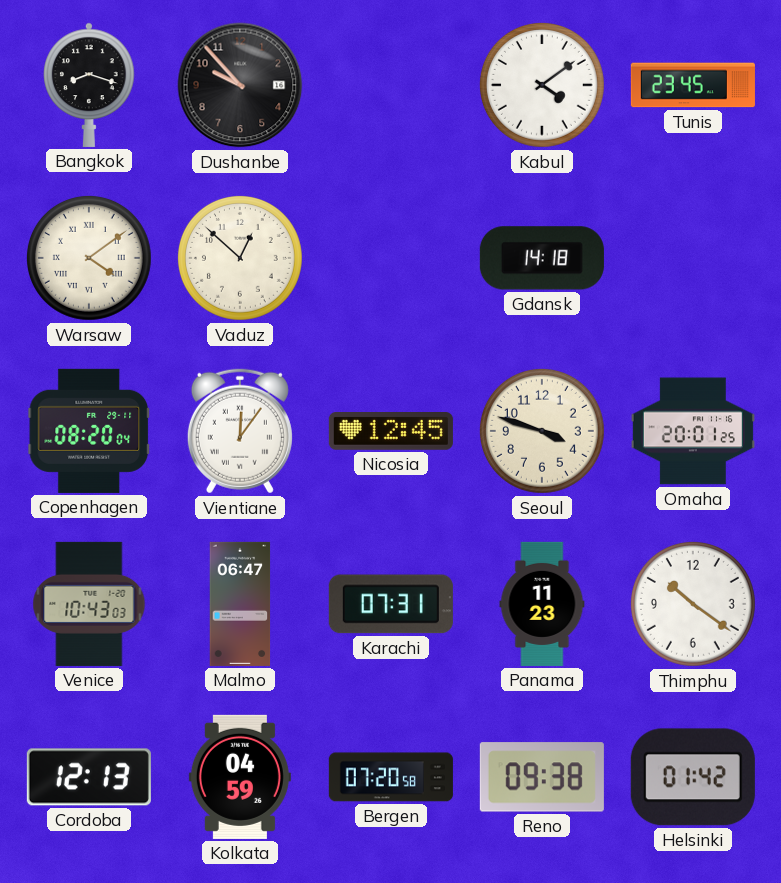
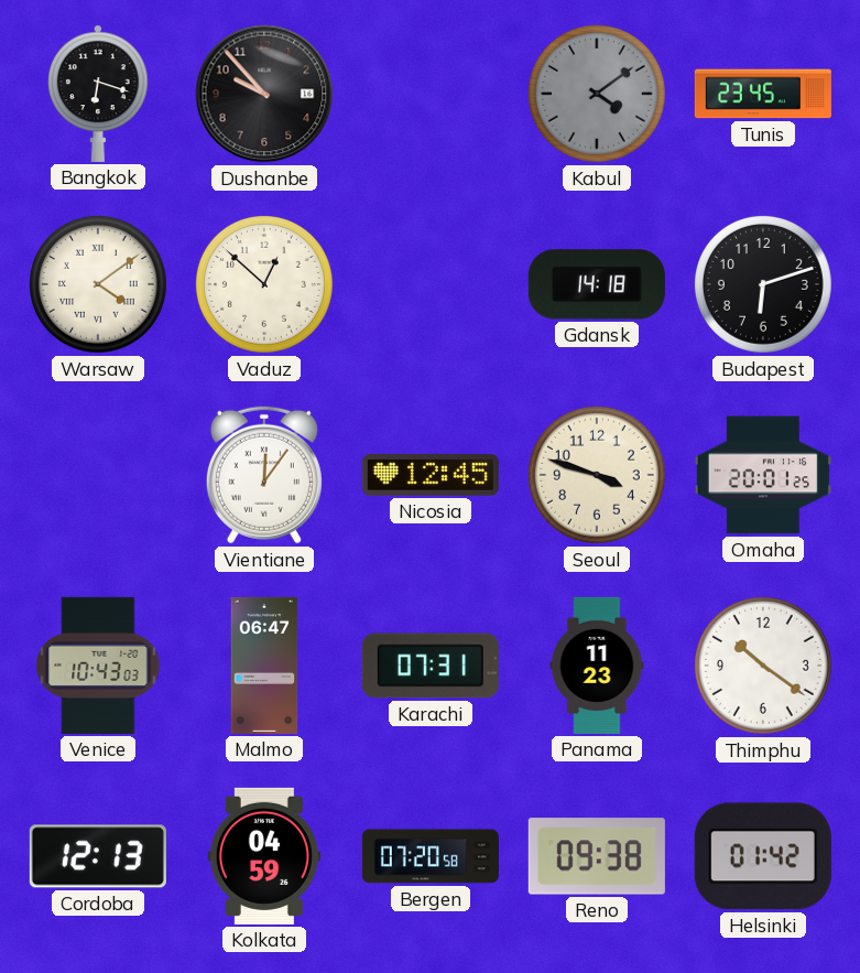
Bangkok: 8:18 -> 6:18
Kabul dial: white -> grey
Budapest: none -> 6:12
Copenhagen: 08:20 -> none
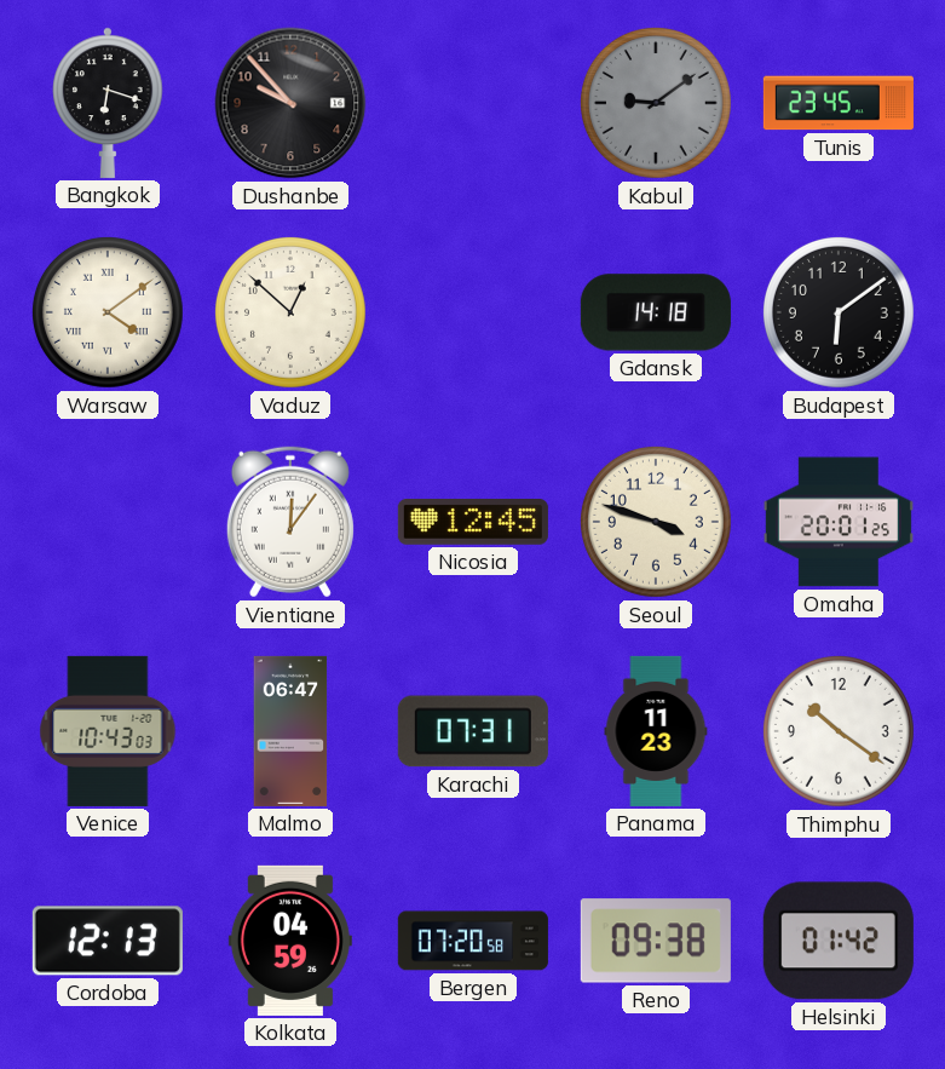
Kabul: 4:09 -> 9:09
Budapest: 6:12 -> 6:09
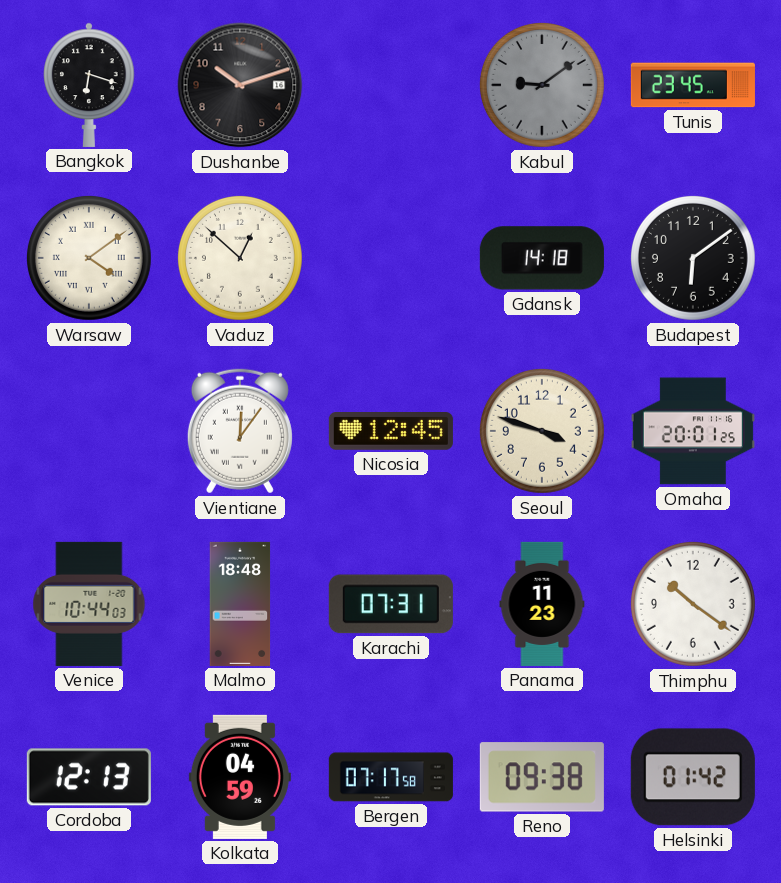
Dushanbe: 9:53 -> 10:12
Venice: 10:43 -> 10:44
Malmo: 06:47 -> 18:48
Bergen: 07:20 -> 07:17
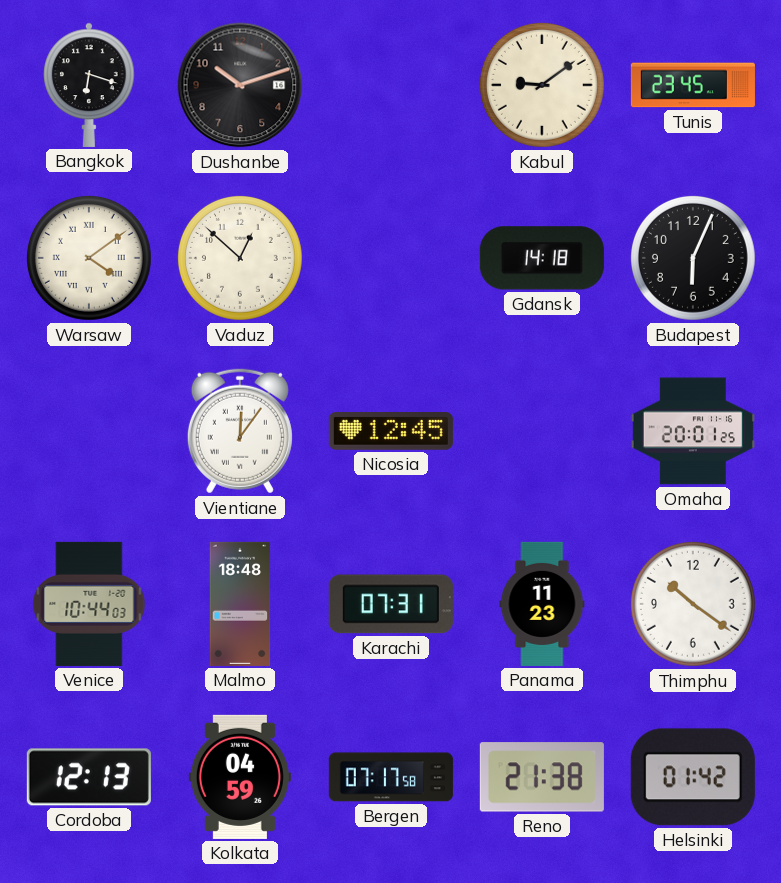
Kabul dial: grey -> cream
Budapest: 6:09 -> 6:04
Seoul: 3:48 -> none
Reno: 09:38 -> 21:38
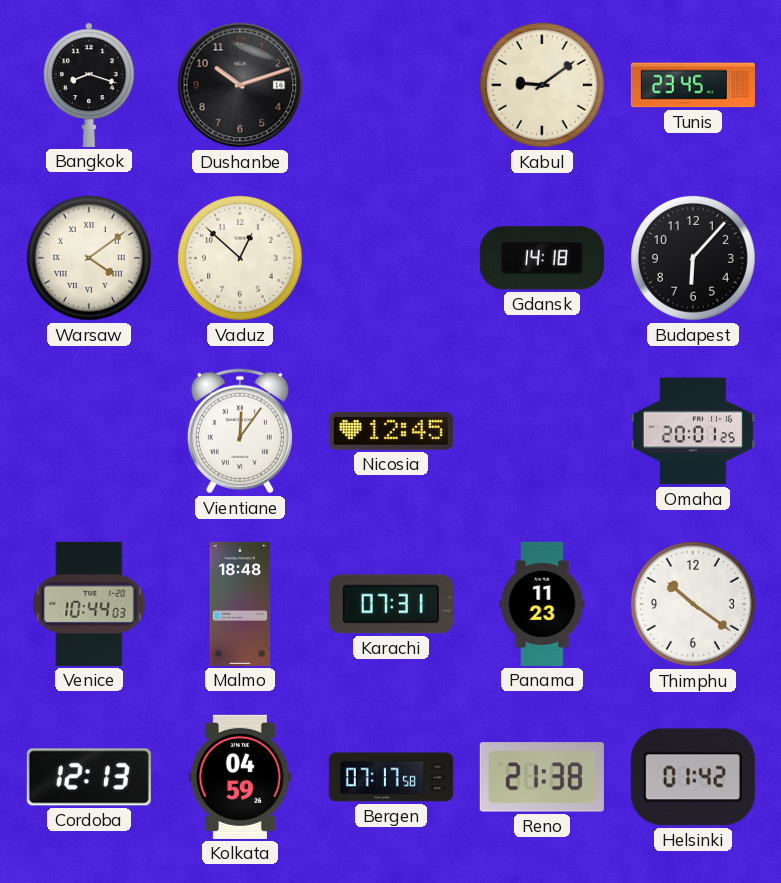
Bangkok: 6:18 -> 8:18
Budapest: 6:04 -> 6:07
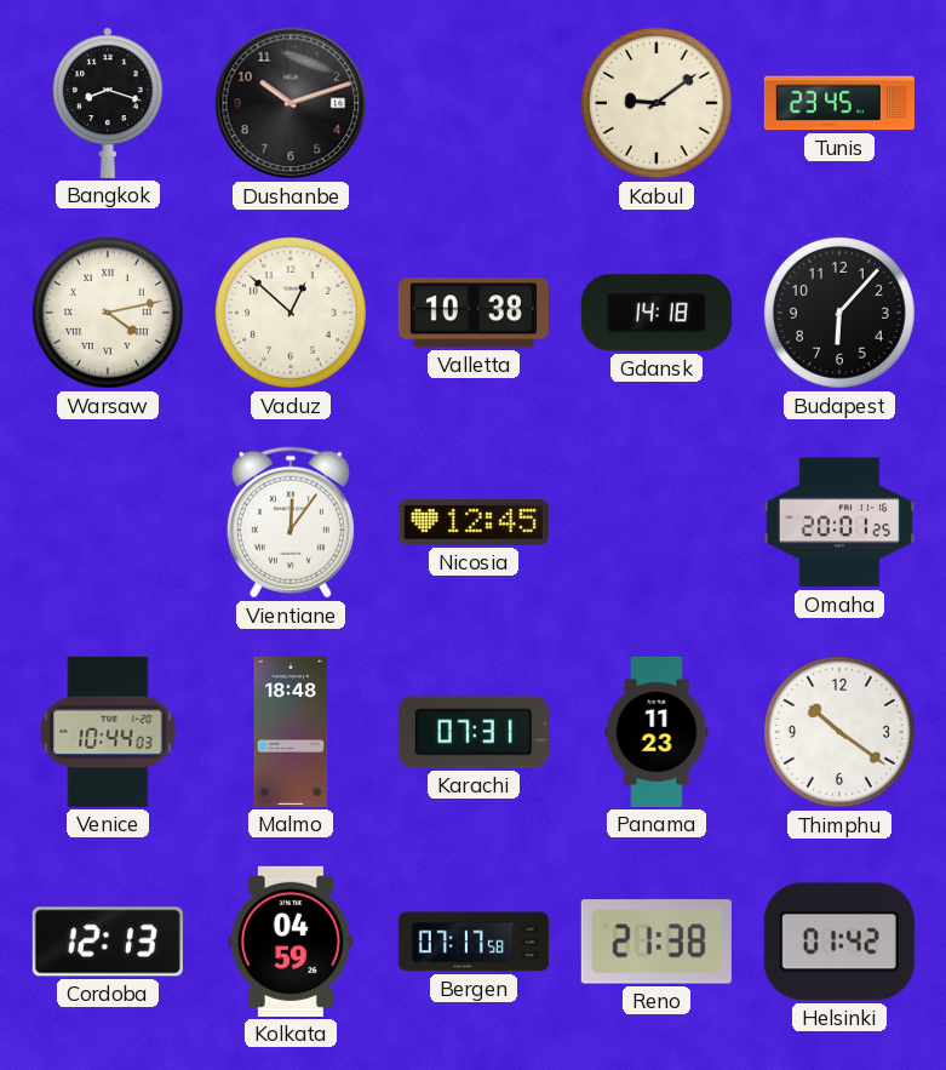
Warsaw: 4:09 -> 4:13
Valletta: none -> 10:38
